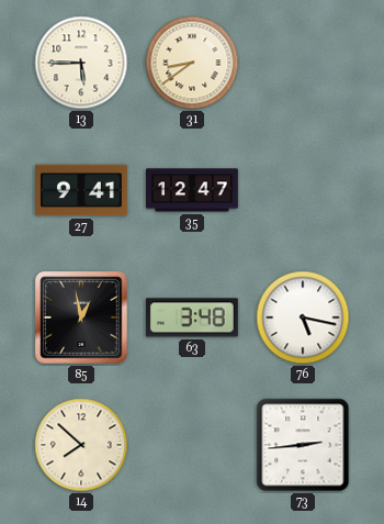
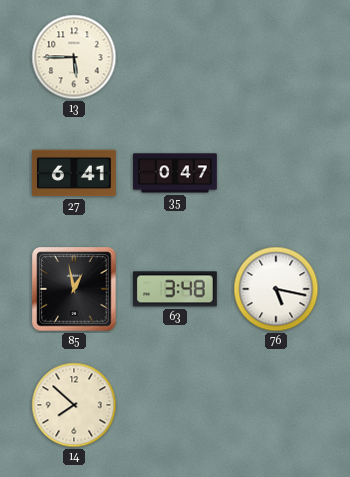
31: 8:39 -> none
27: 9:41 -> 6:41
35: 12:47 -> 0:47
73: 2:44 -> none
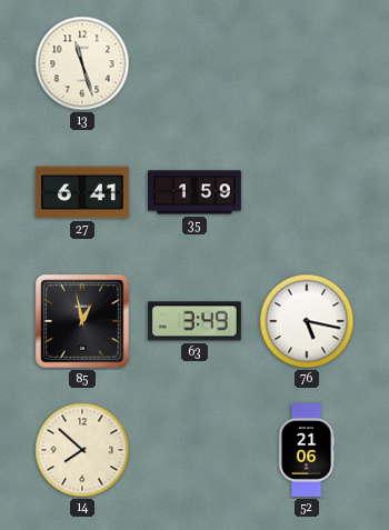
13: 5:45 -> 11:27
35: 0:47 -> 1:59
63: 3:48 -> 3:49
52: none -> 21:06
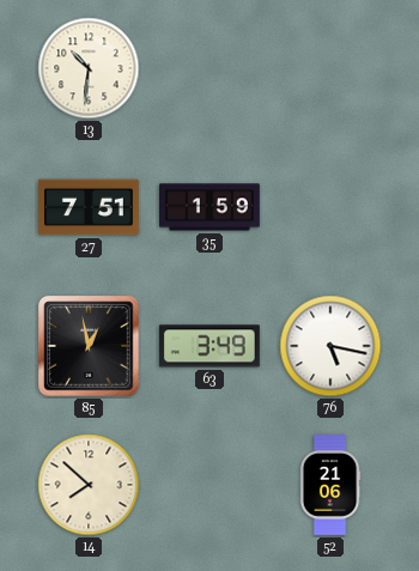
13: 11:27 -> 10:31
27: 6:41 -> 7:51
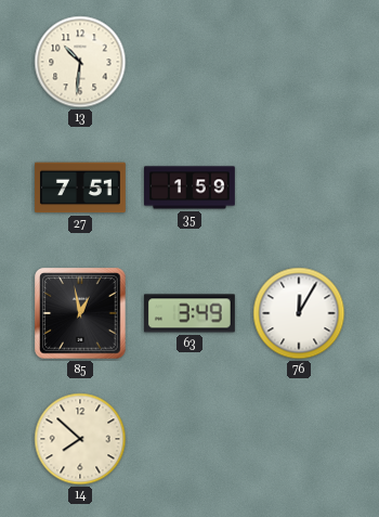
76: 5:17 -> 12:05
52: 21:06 -> none
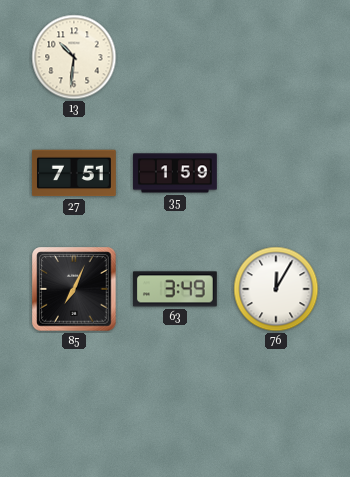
85: 12:58 -> 7:04
14: 7:52 -> none
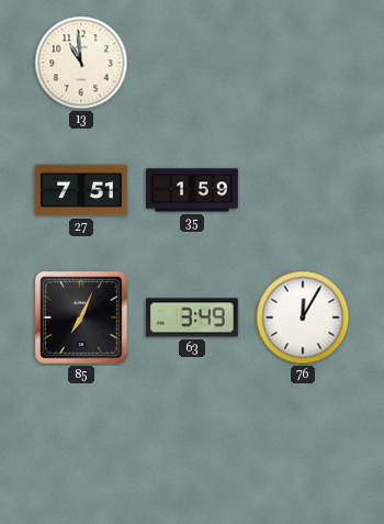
13: 10:31 -> 10:59
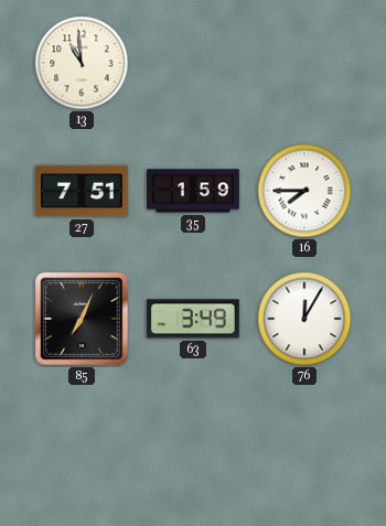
16: none -> 7:45
